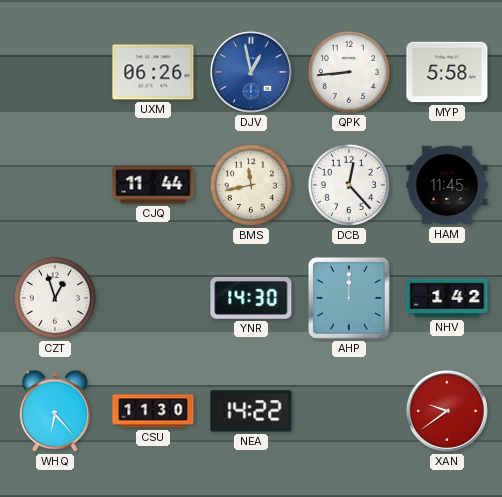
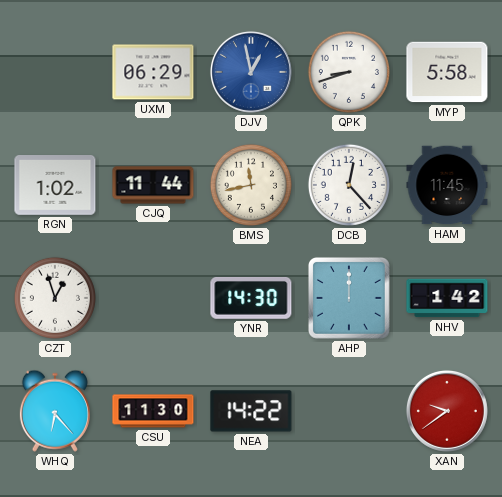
UXM: 06:26 -> 06:29
QPK: 8:44 -> 8:42
RGN: none -> 1:02
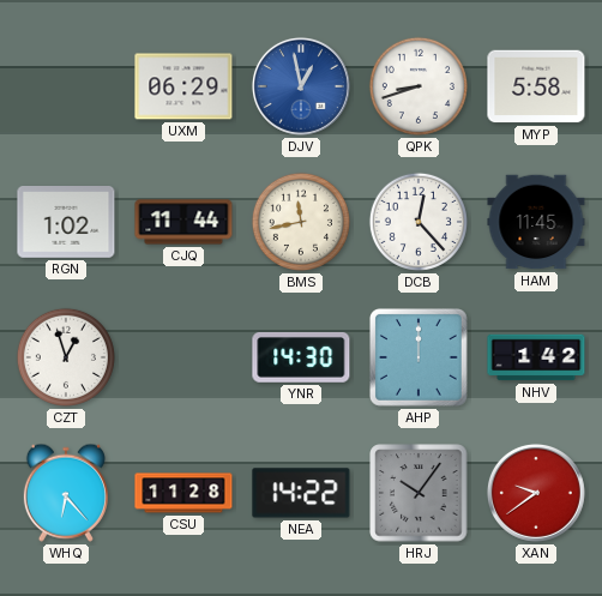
CSU: 11:30 -> 11:28
HRJ: none -> 10:06
